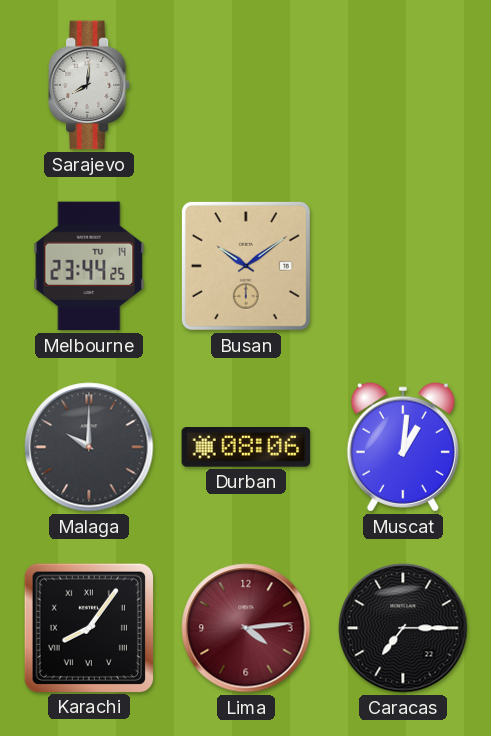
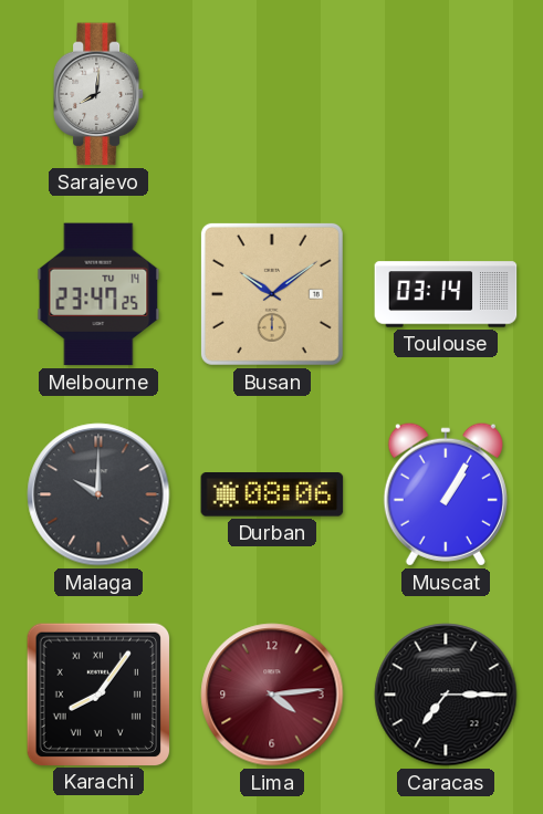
Melbourne: 23:44 -> 23:47
Toulouse: none -> 03:14
Muscat: 1:01 -> 1:05
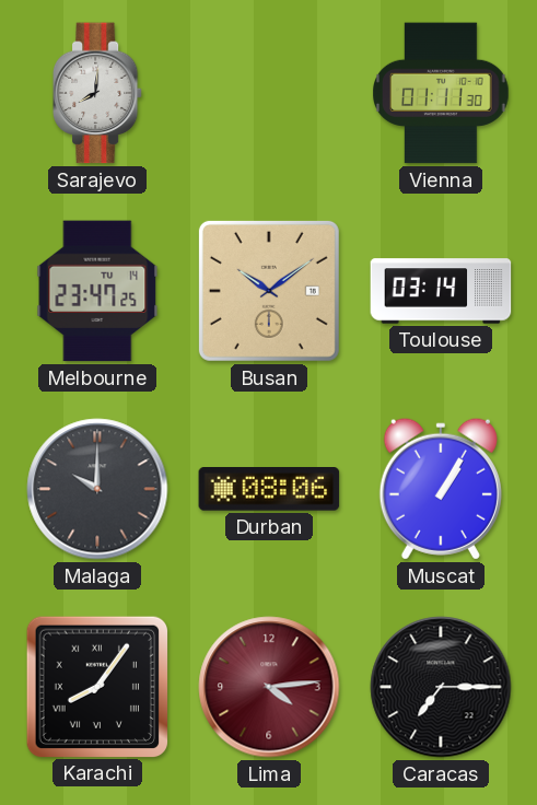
Vienna: none -> 01:11
